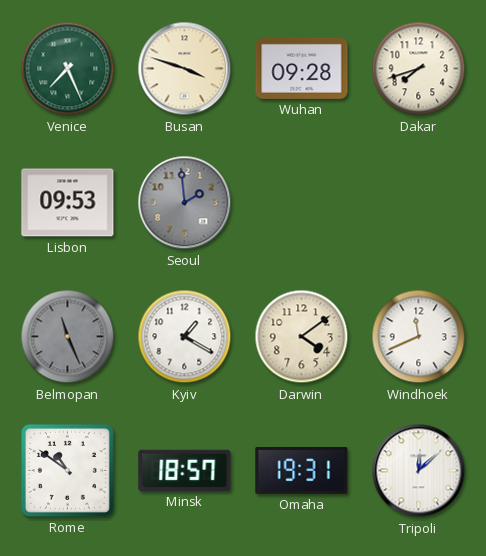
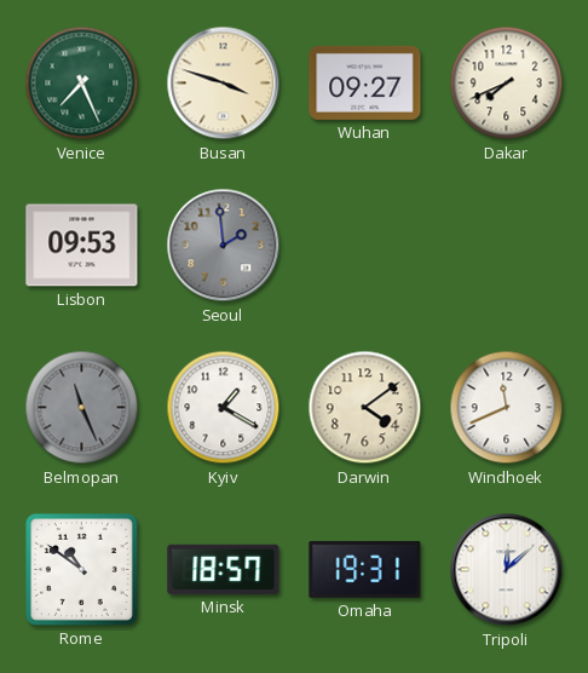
Wuhan: 09:28 -> 09:27
Dakar: 7:42 -> 7:41
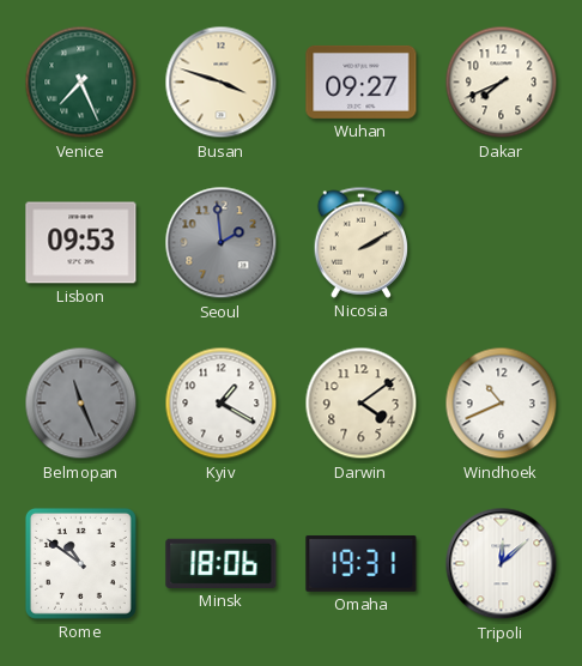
Nicosia: none -> 2:10
Windhoek: 11:41 -> 10:41
Minsk: 18:57 -> 18:06
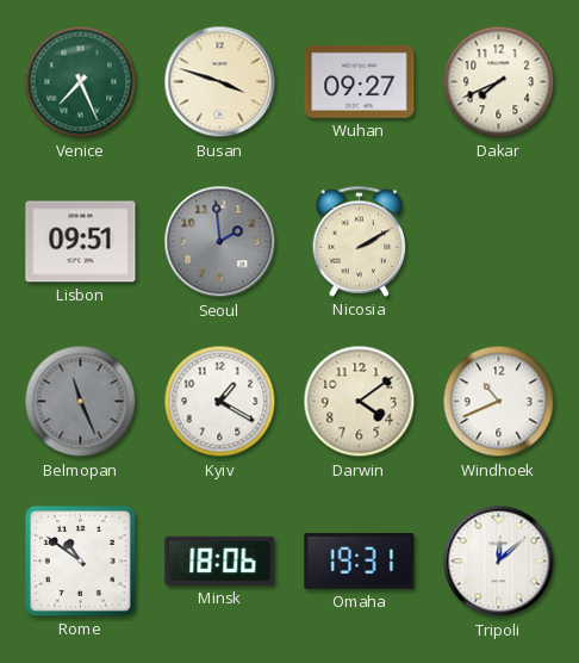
Lisbon: 09:53 -> 09:51
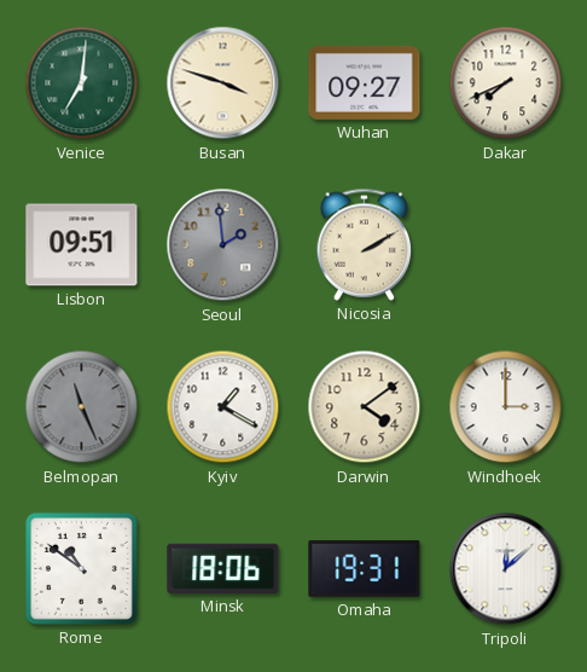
Venice: 7:26 -> 7:01
Windhoek: 10:41 -> 3:00
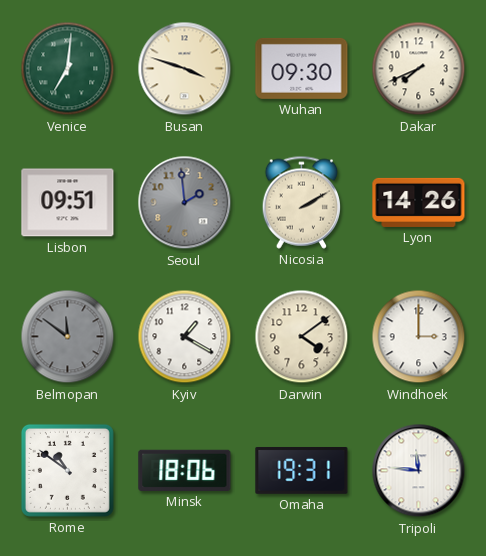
Wuhan: 09:27 -> 09:30
Lyon: none -> 14:26
Belmopan: 11:26 -> 11:51
Tripoli: 12:08 -> 11:46
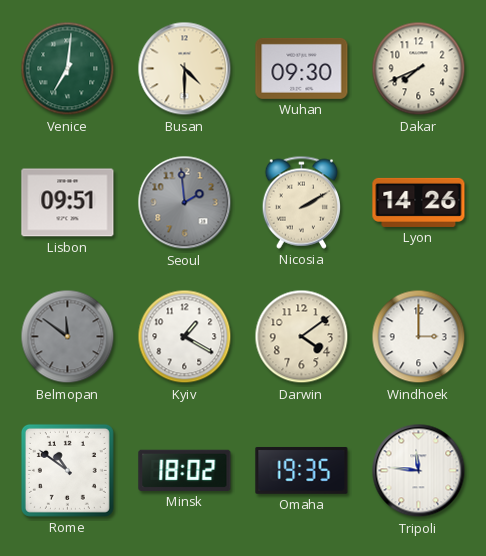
Busan: 3:48 -> 4:30
Minsk: 18:06 -> 18:02
Omaha: 19:31 -> 19:35
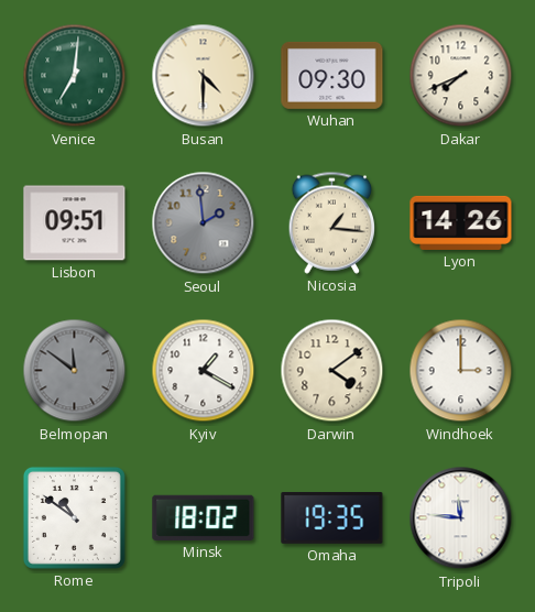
Nicosia: 2:10 -> 1:16
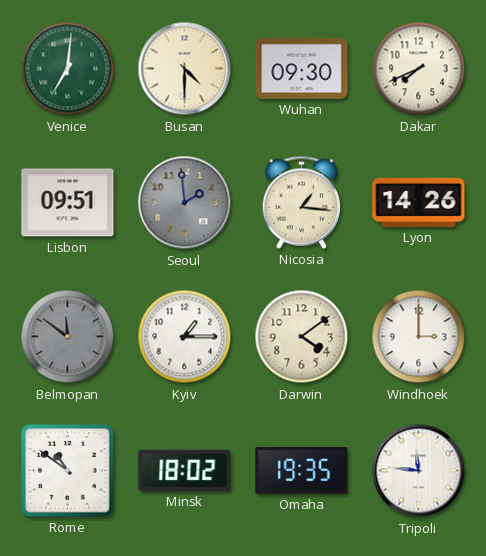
Kyiv: 1:20 -> 1:15
